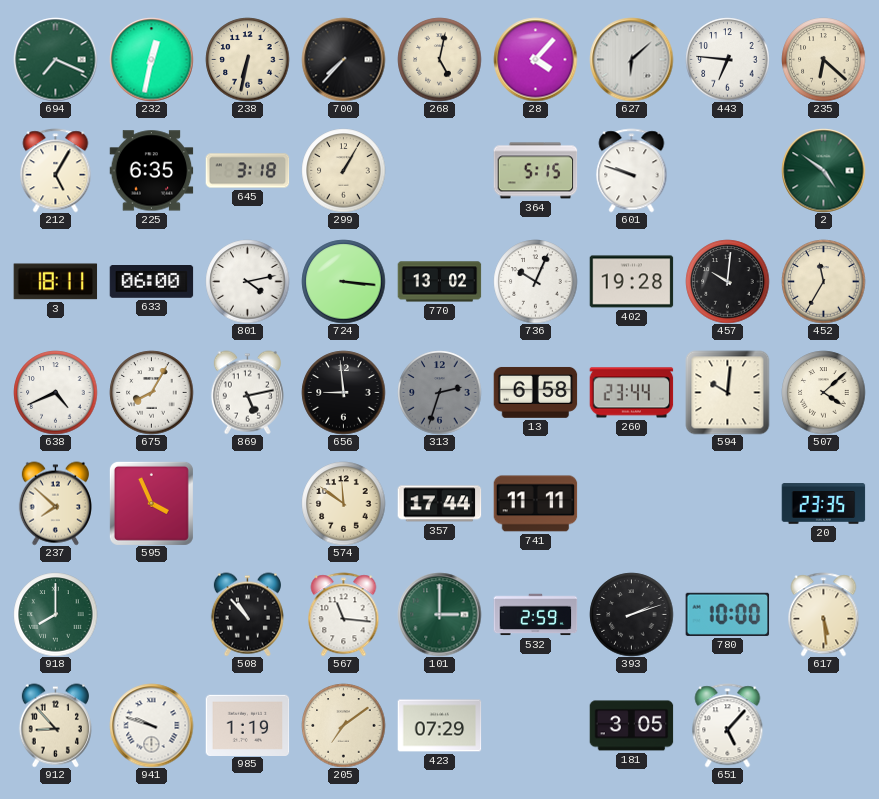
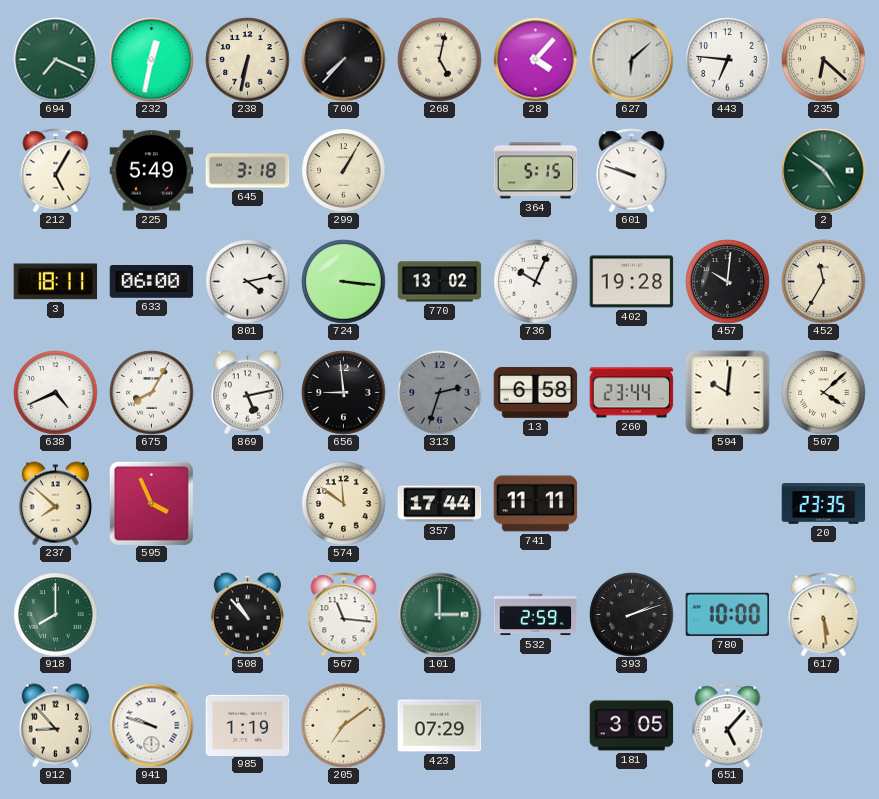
225: 6:35 -> 5:49
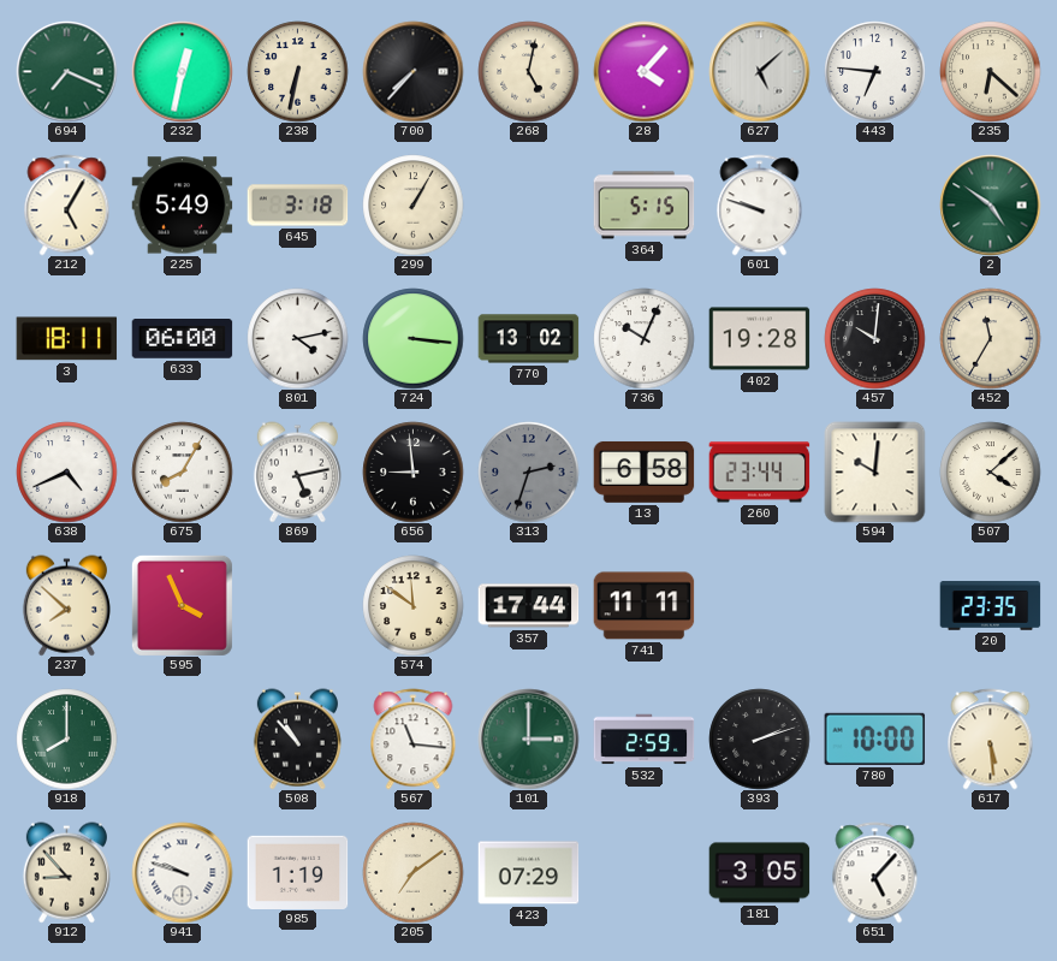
627: 6:08 -> 5:08
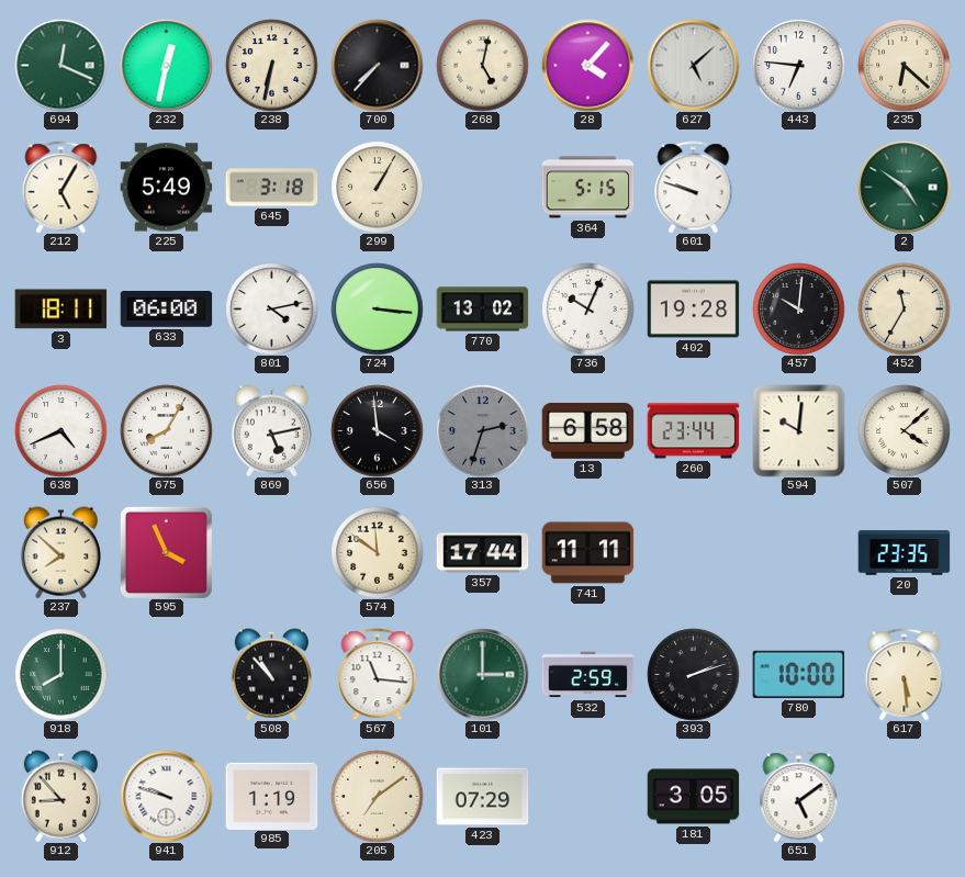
694: 7:19 -> 12:19
656: 8:59 -> 3:59
651: 5:07 -> 5:09
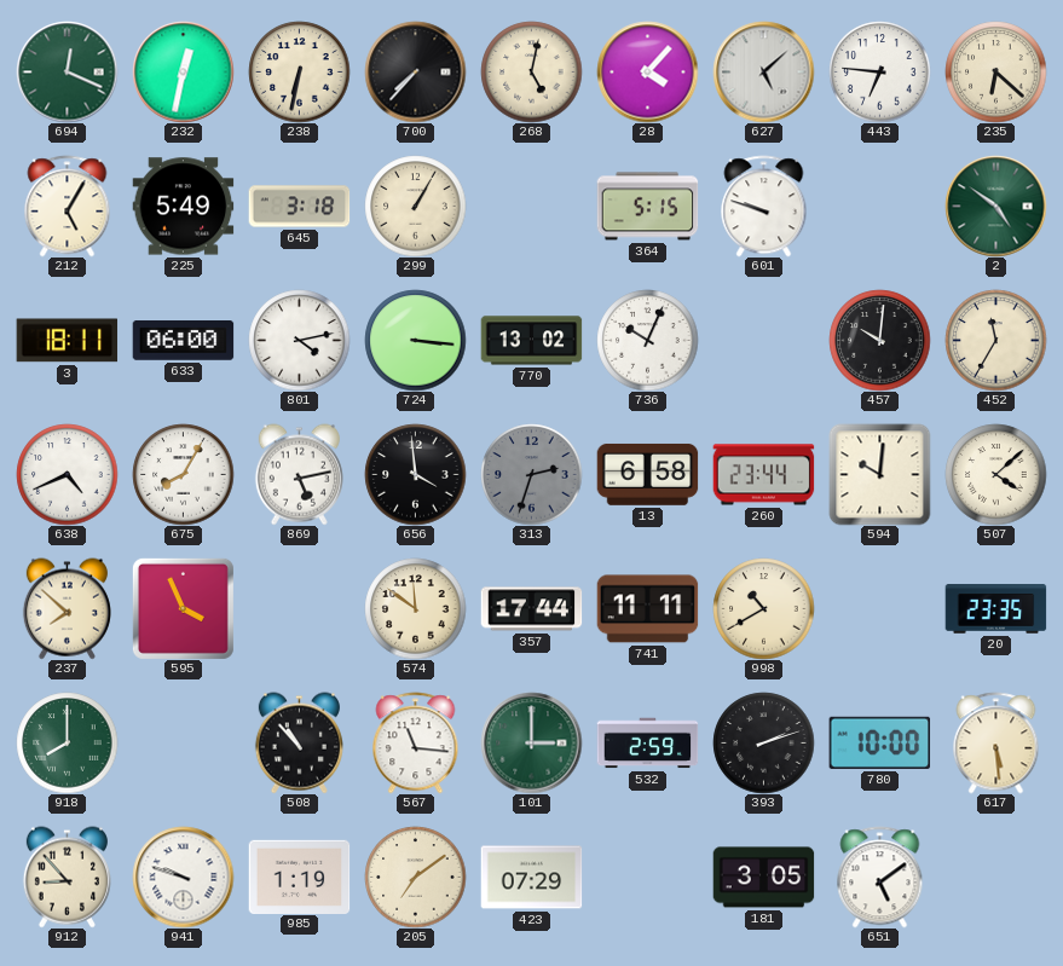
402: 19:28 -> none
998: none -> 10:40
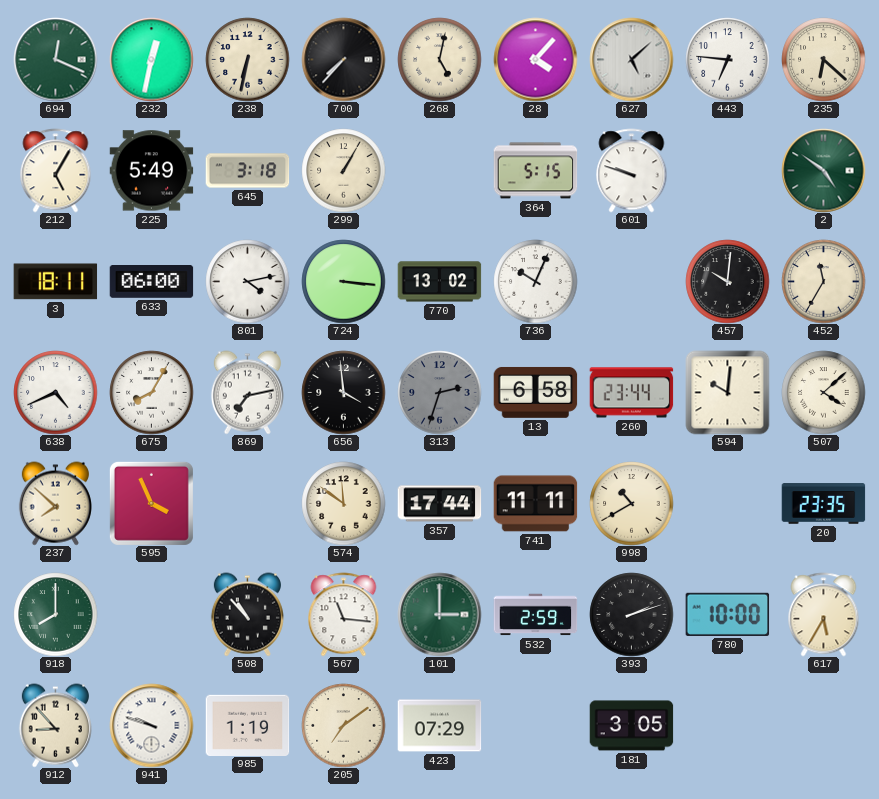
869: 5:13 -> 7:13
617: 5:29 -> 5:35
651: 5:09 -> none
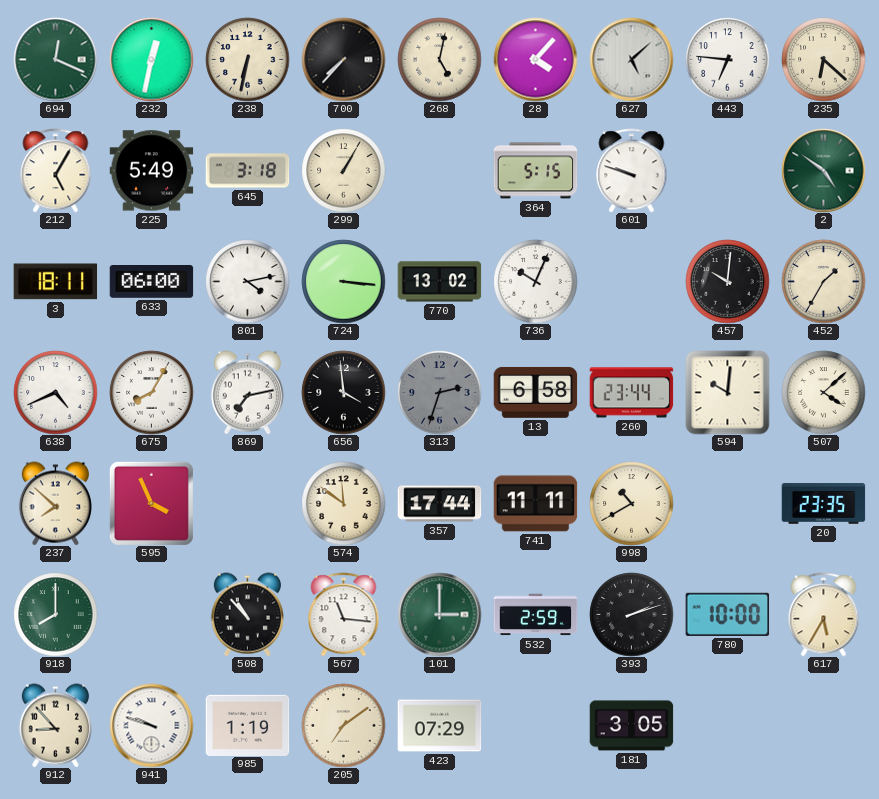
452: 11:35 -> 1:35
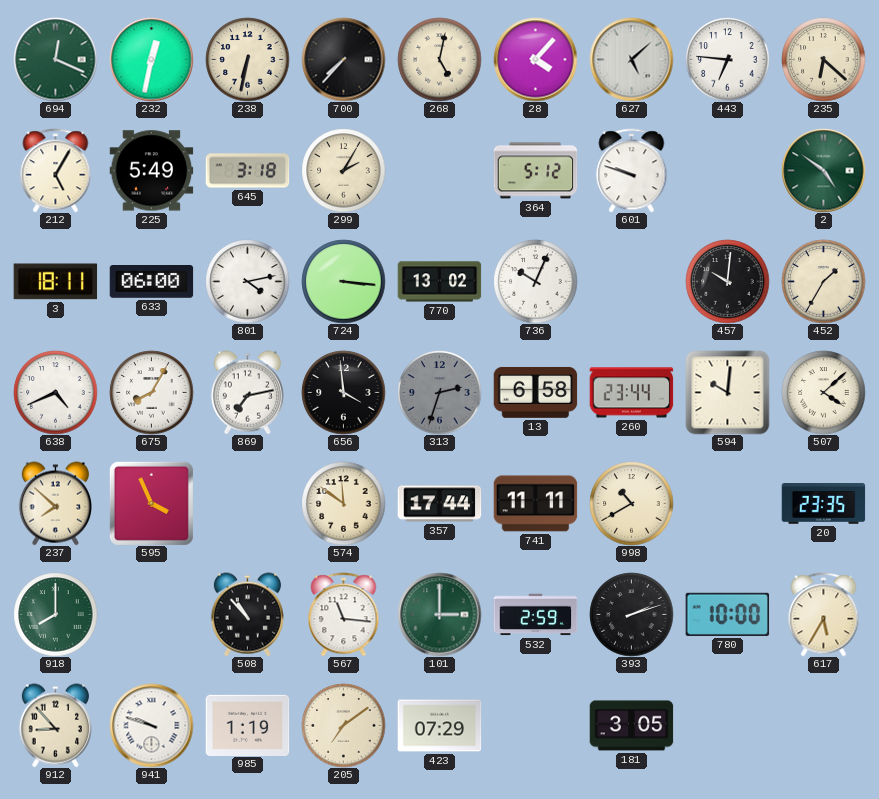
299: 1:05 -> 2:05
364: 5:15 -> 5:12
